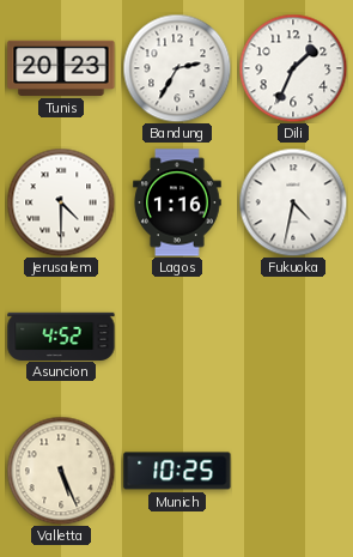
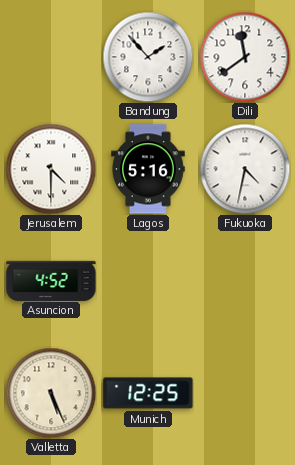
Tunis: 20:23 -> none
Bandung: 2:35 -> 1:53
Dili: 1:34 -> 11:39
Lagos: 1:16 -> 5:16
Munich: 10:25 -> 12:25
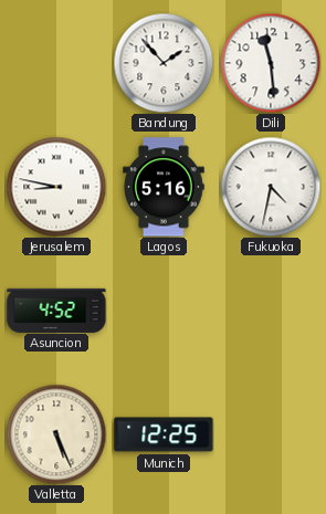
Dili: 11:39 -> 11:29
Jerusalem: 4:30 -> 8:47
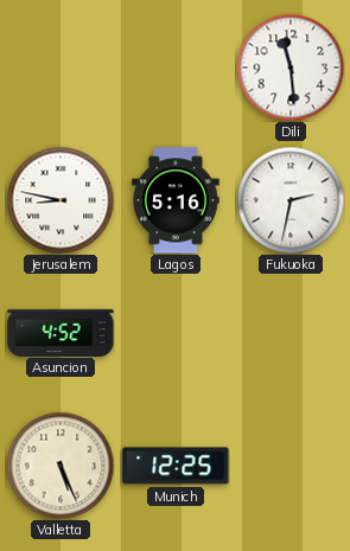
Bandung: 1:53 -> none
Fukuoka: 4:32 -> 2:32
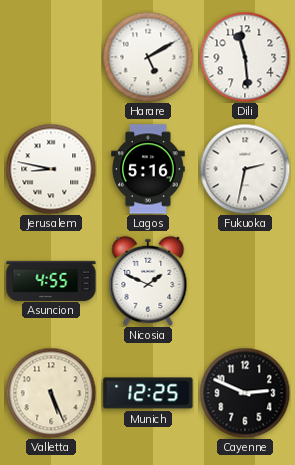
Harare: none -> 5:10
Asuncion: 4:52 -> 4:55
Nicosia: none -> 1:49
Cayenne: none -> 2:49
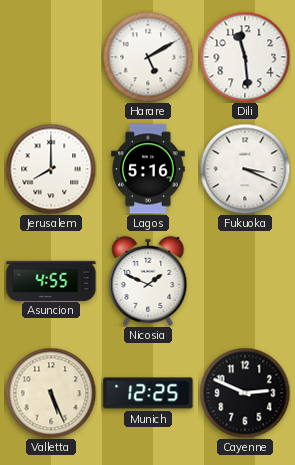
Jerusalem: 8:47 -> 8:00
Fukuoka: 2:32 -> 3:19
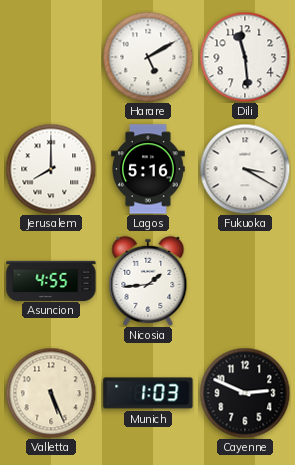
Fukuoka: 3:19 -> 3:20
Nicosia: 1:49 -> 1:44
Munich: 12:25 -> 1:03
